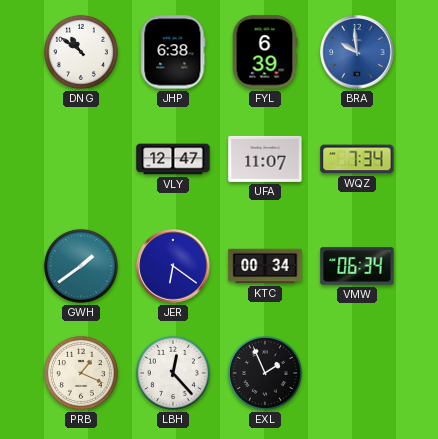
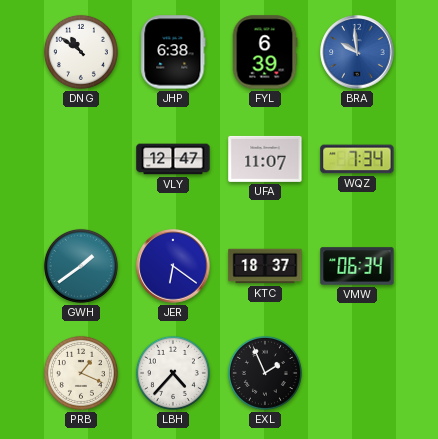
KTC: 00:34 -> 18:37
LBH: 12:23 -> 4:37
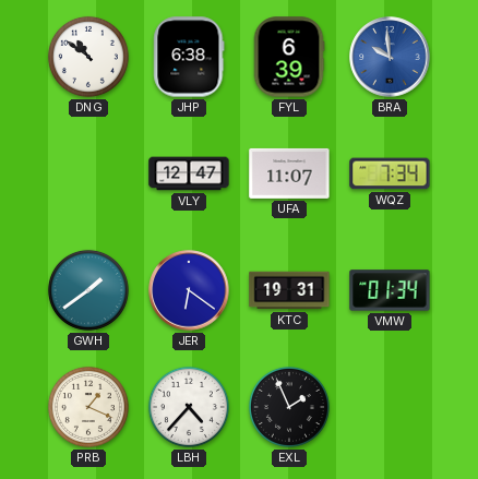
KTC: 18:37 -> 19:31
VMW: 06:34 -> 01:34
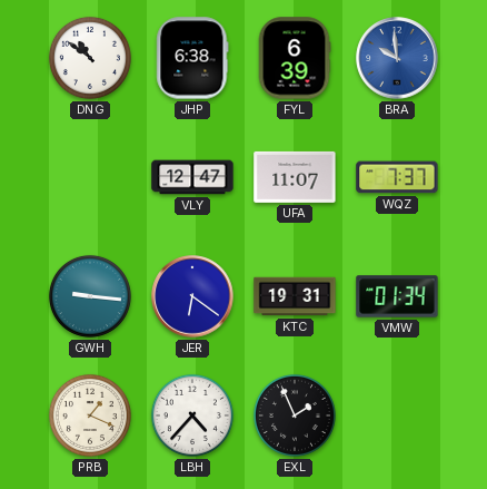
WQZ: 7:34 -> 7:37
GWH: 1:39 -> 9:16
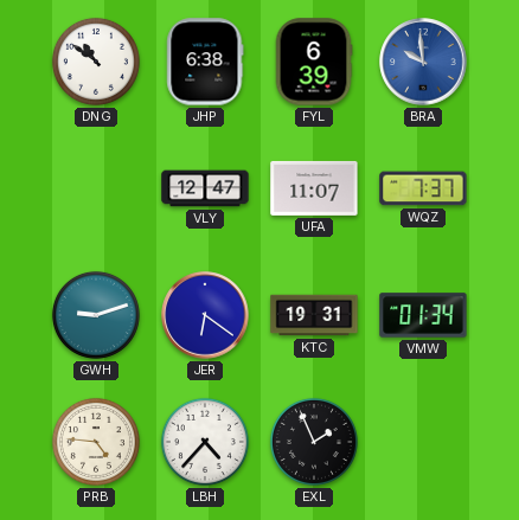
GWH: 9:16 -> 9:12
PRB: 1:19 -> 4:46
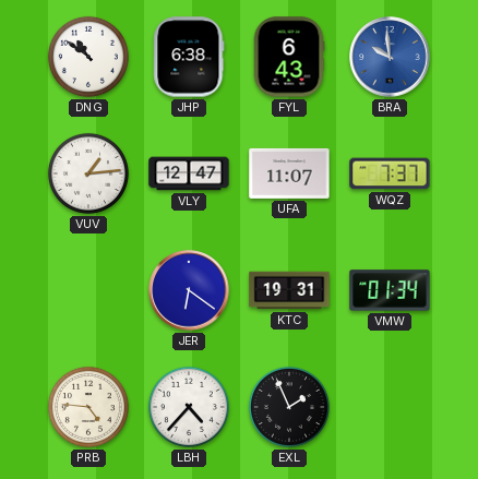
FYL: 6:39 -> 6:43
VUV: none -> 1:14
GWH: 9:12 -> none
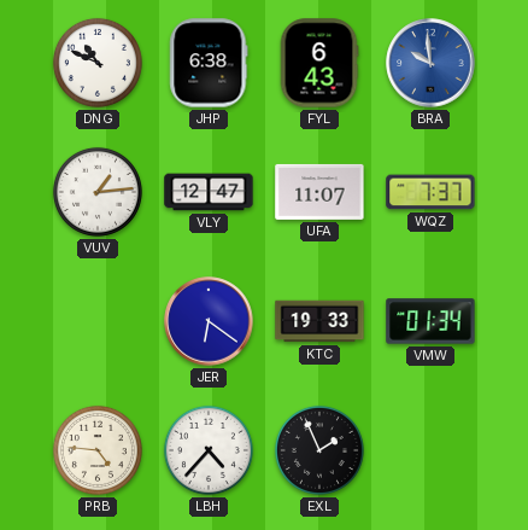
DNG: 10:51 -> 10:49
KTC: 19:31 -> 19:33
